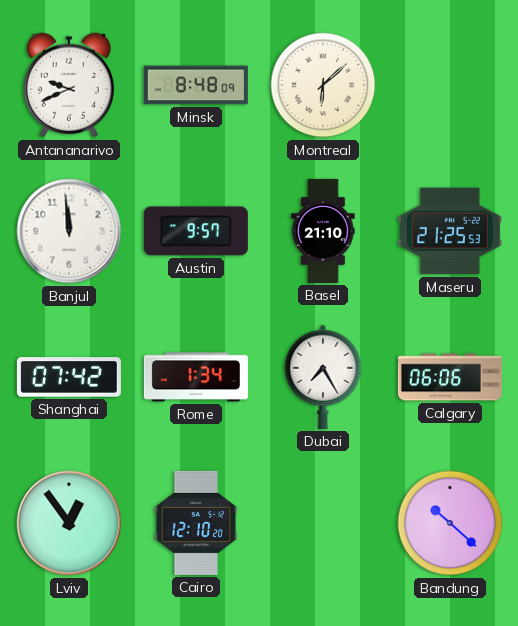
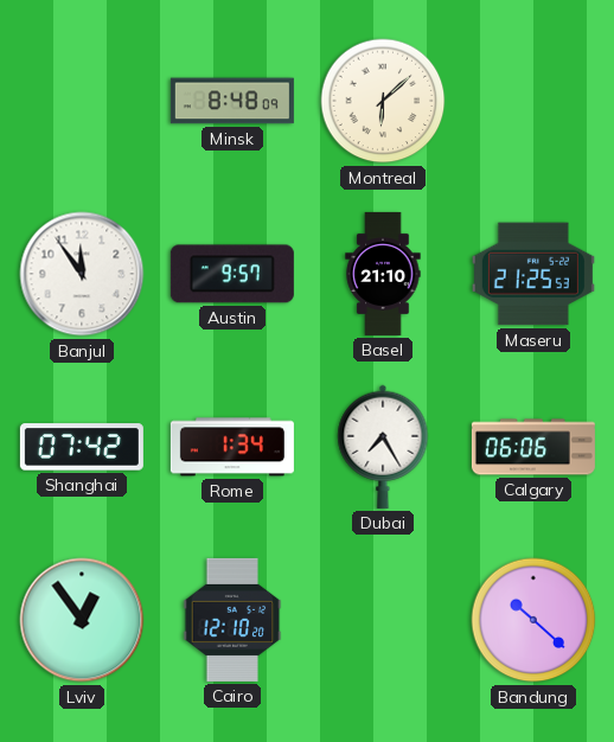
Antananarivo: 9:41 -> none
Banjul: 11:59 -> 11:54
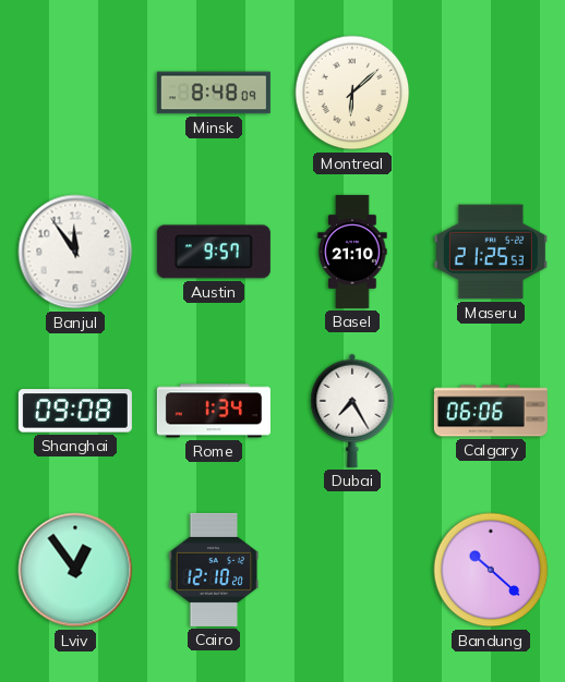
Shanghai: 07:42 -> 09:08
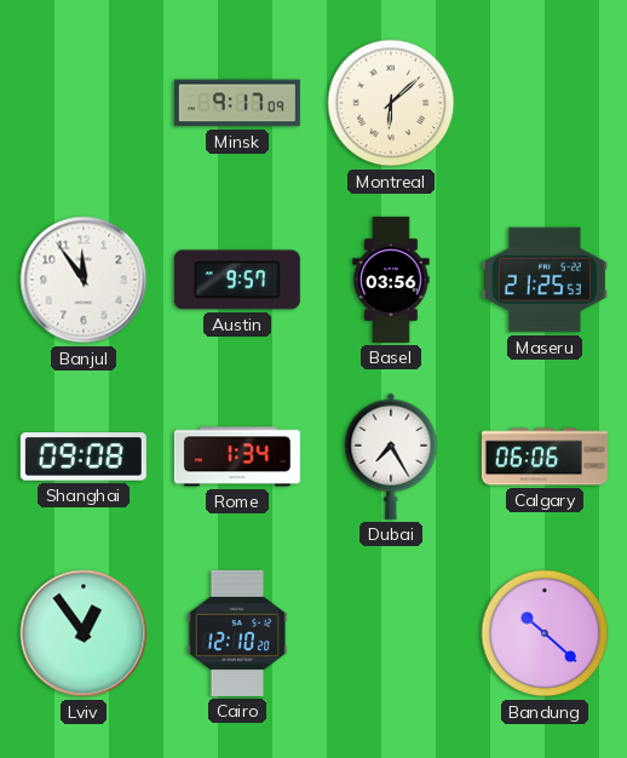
Minsk: 8:48 -> 9:17
Basel: 21:10 -> 03:56
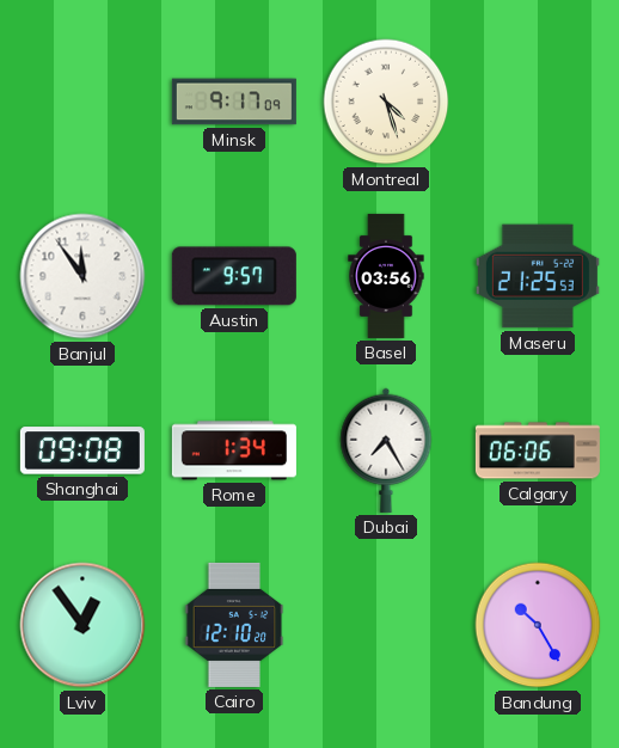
Montreal: 6:08 -> 4:27
Bandung: 10:22 -> 10:25
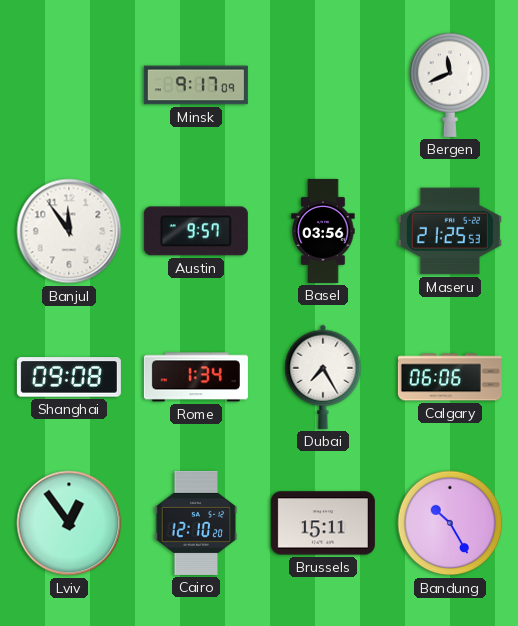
Montreal: 4:27 -> none
Bergen: none -> 11:41
Brussels: none -> 15:11
